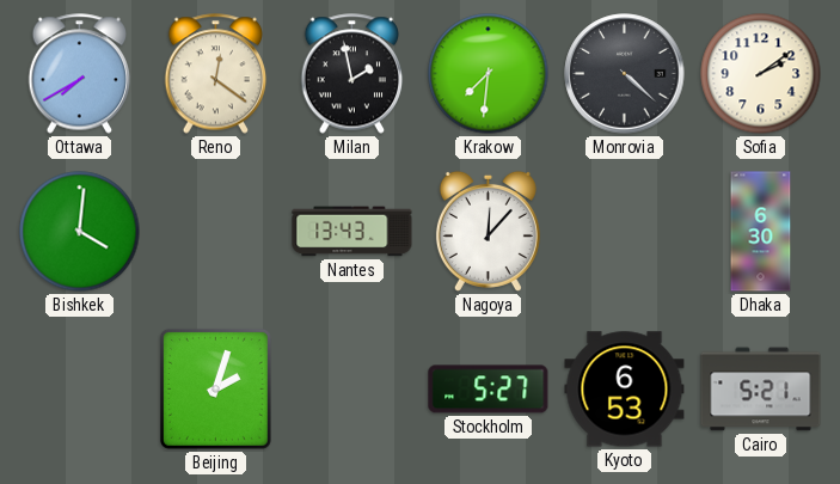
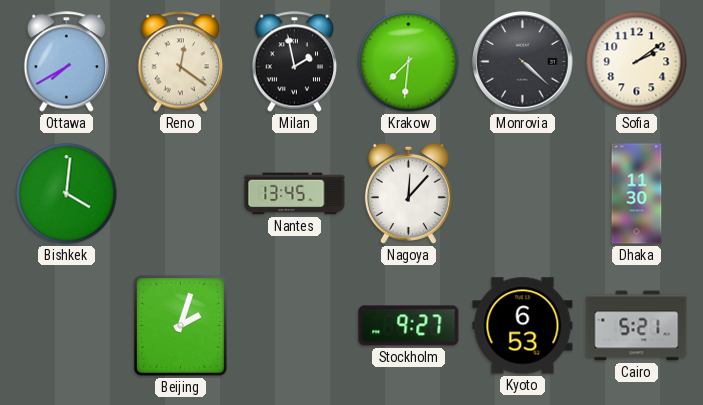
Nantes: 13:43 -> 13:45
Dhaka: 6:30 -> 11:30
Stockholm: 5:27 -> 9:27
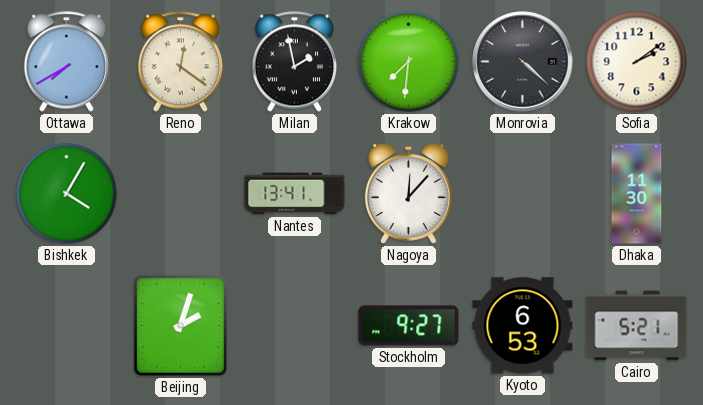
Bishkek: 4:01 -> 4:05
Nantes: 13:45 -> 13:41
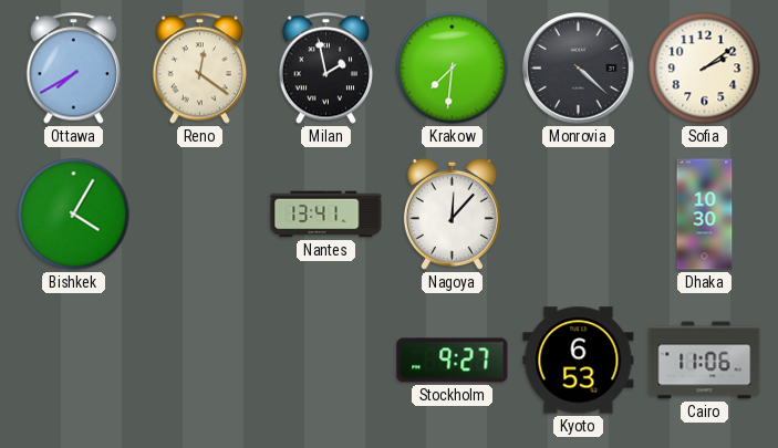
Dhaka: 11:30 -> 10:30
Beijing: 2:03 -> none
Cairo: 5:21 -> 11:06
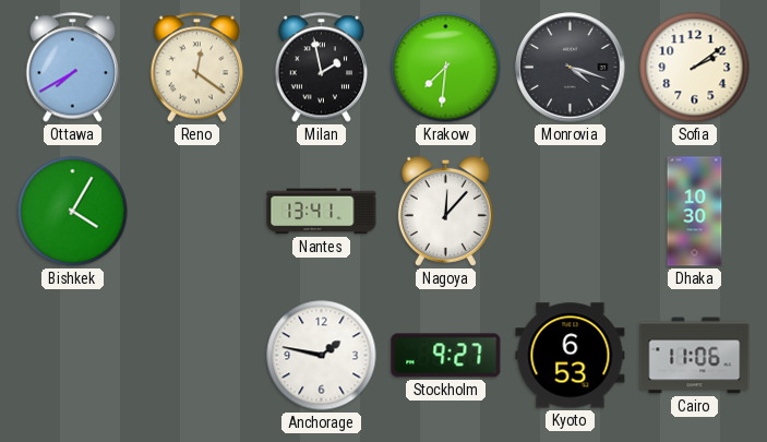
Monrovia: 4:22 -> 4:18
Anchorage: none -> 1:47
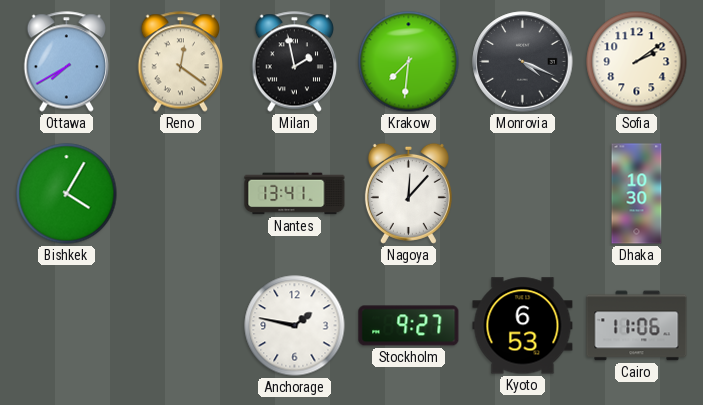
Monrovia: 4:18 -> 4:19
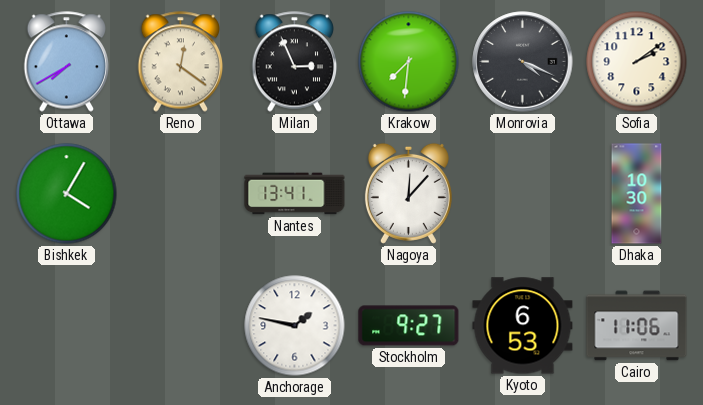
Milan: 1:58 -> 2:56
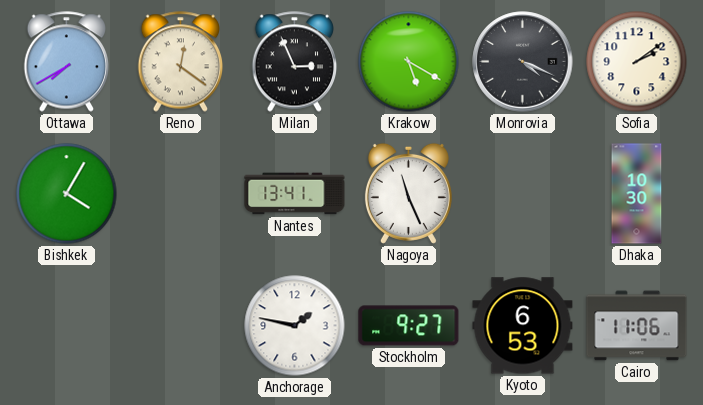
Krakow: 7:31 -> 5:20
Nagoya: 12:07 -> 11:26
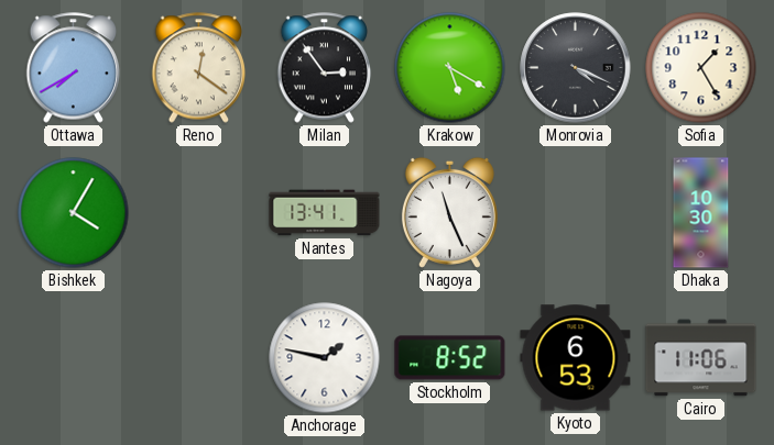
Milan: 2:56 -> 2:54
Sofia: 2:09 -> 1:25
Stockholm: 9:27 -> 8:52
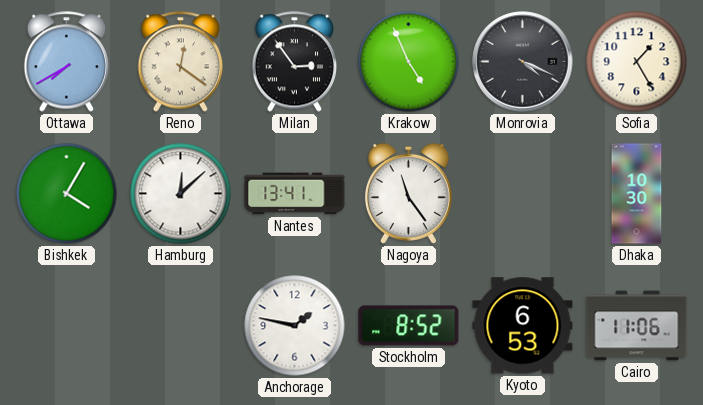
Krakow: 5:20 -> 4:56
Hamburg: none -> 12:08
Nagoya: 11:26 -> 11:24
